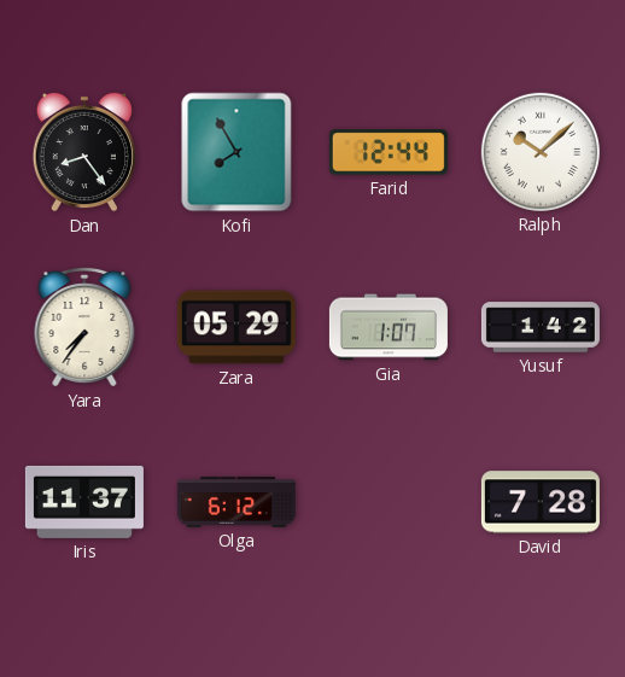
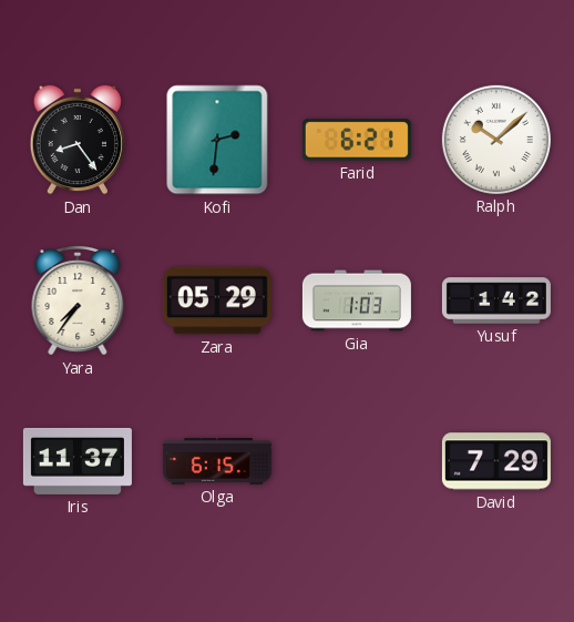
Kofi: 7:55 -> 2:31
Farid: 12:44 -> 6:21
Gia: 1:07 -> 1:03
Olga: 6:12 -> 6:15
David: 7:28 -> 7:29
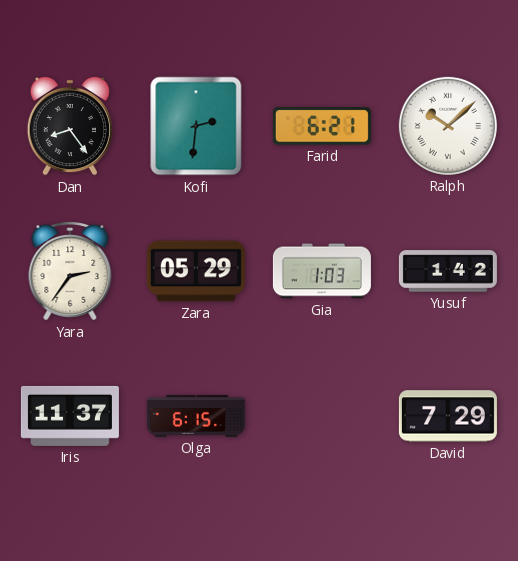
Yara: 7:36 -> 2:36
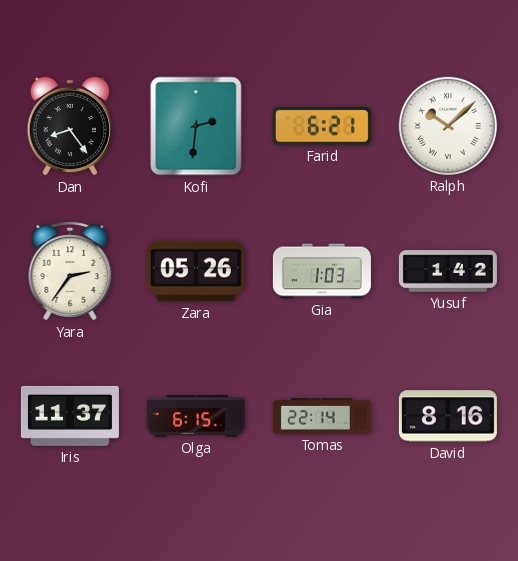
Zara: 05:29 -> 05:26
Tomas: none -> 22:14
David: 7:29 -> 8:16
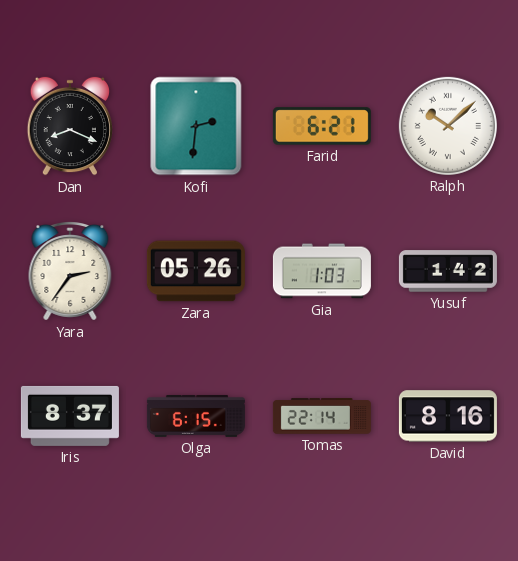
Dan: 8:24 -> 8:19
Iris: 11:37 -> 8:37
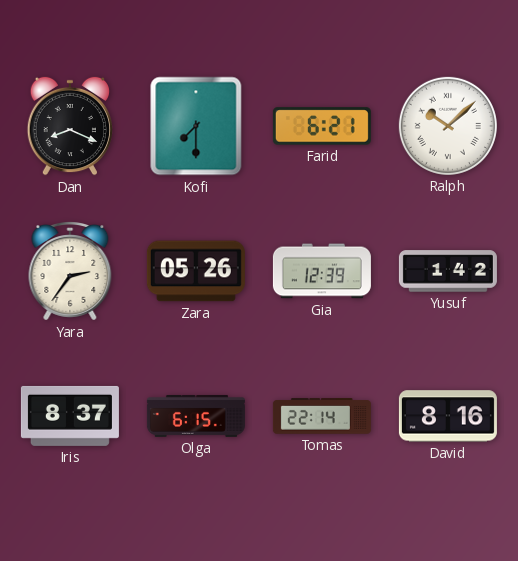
Kofi: 2:31 -> 7:30
Gia: 1:03 -> 12:39
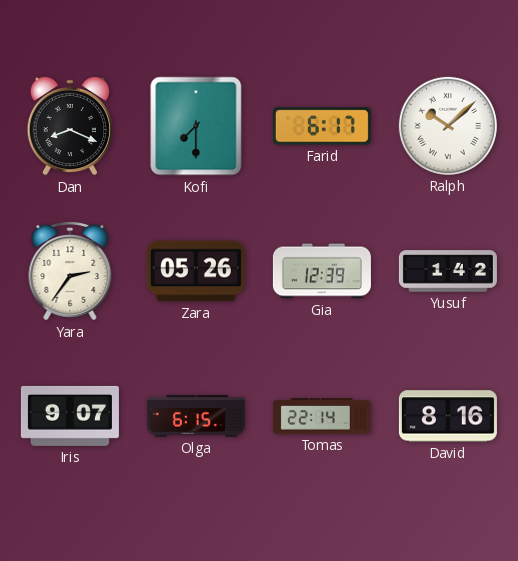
Farid: 6:21 -> 6:17
Iris: 8:37 -> 9:07
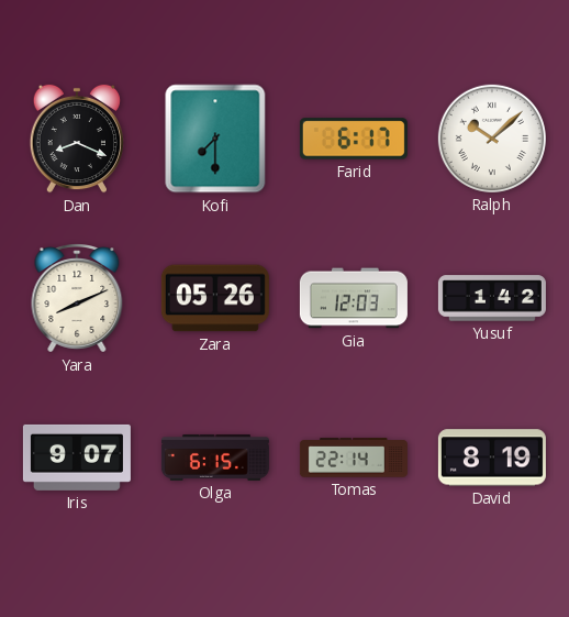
Yara: 2:36 -> 8:11
Gia: 12:39 -> 12:03
David: 8:16 -> 8:19
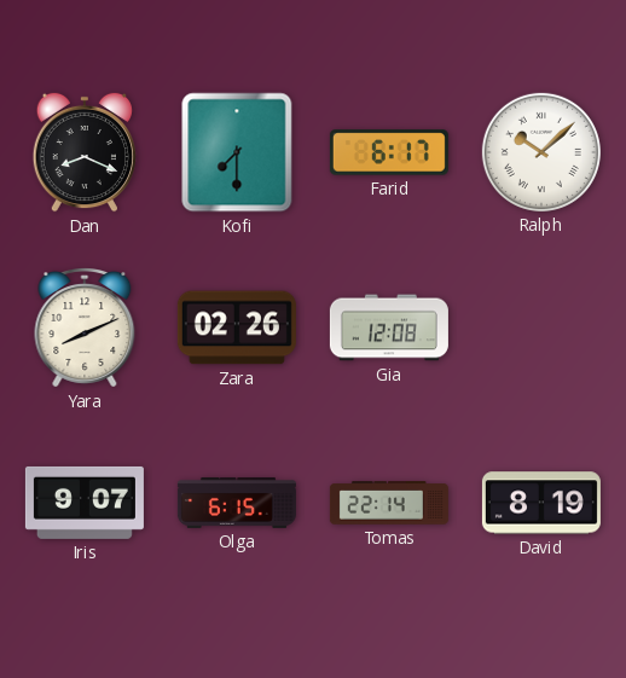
Zara: 05:26 -> 02:26
Gia: 12:03 -> 12:08
Yusuf: 1:42 -> none
